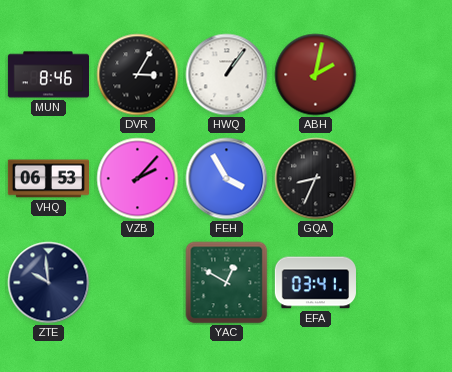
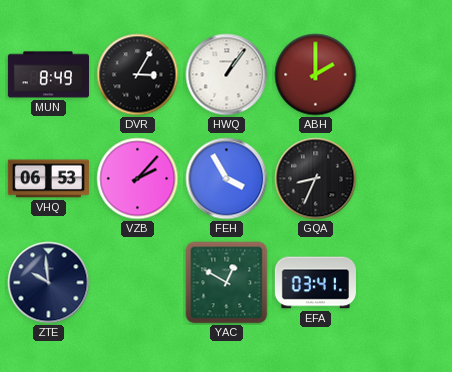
MUN: 8:46 -> 8:49
ABH: 2:02 -> 2:00
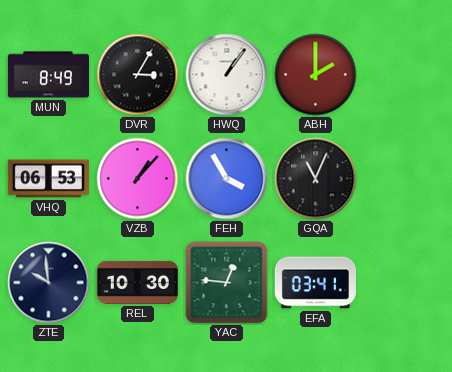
VZB: 2:07 -> 1:07
GQA: 8:34 -> 11:04
REL: none -> 10:30
YAC: 12:50 -> 12:46
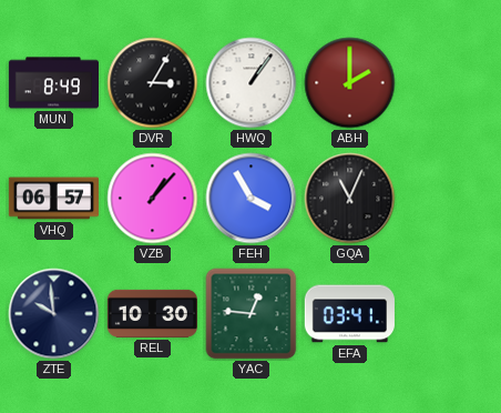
VHQ: 06:53 -> 06:57
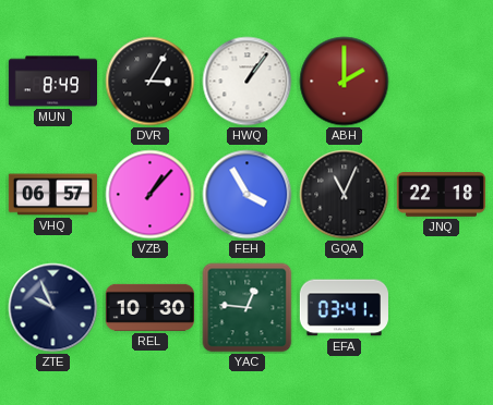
JNQ: none -> 22:18
ZTE: 9:59 -> 9:56
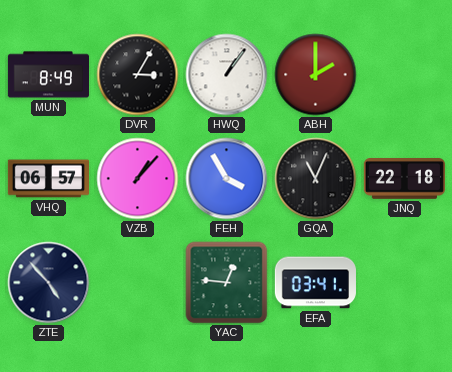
ZTE: 9:56 -> 4:53
REL: 10:30 -> none
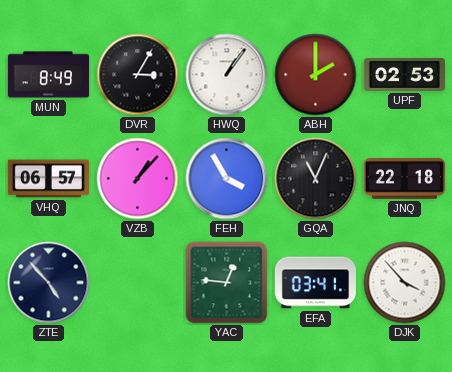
UPF: none -> 02:53
DJK: none -> 3:53
